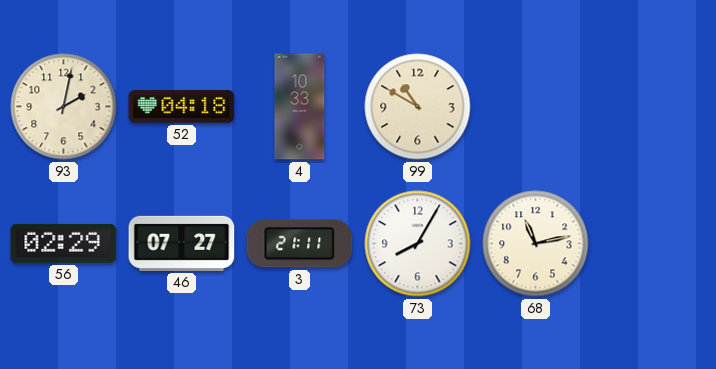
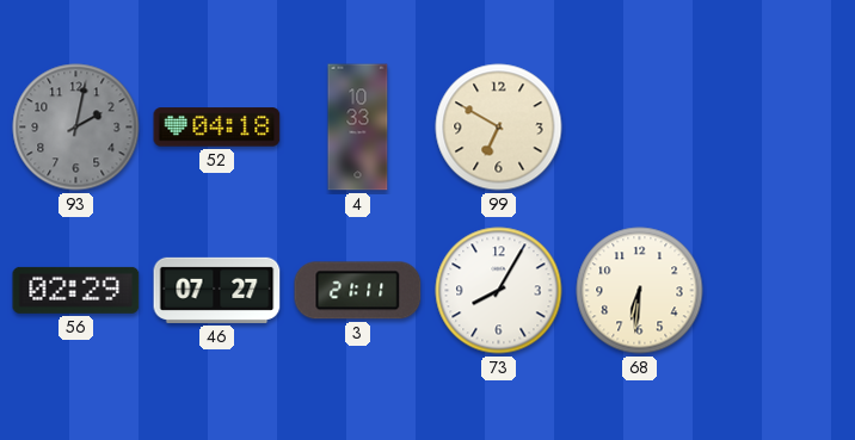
93 dial: cream -> grey
99: 10:50 -> 6:50
68: 11:13 -> 6:31
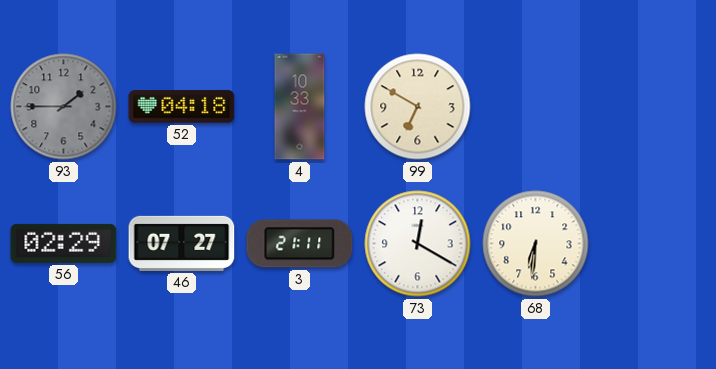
93: 2:02 -> 1:45
73: 8:05 -> 12:20
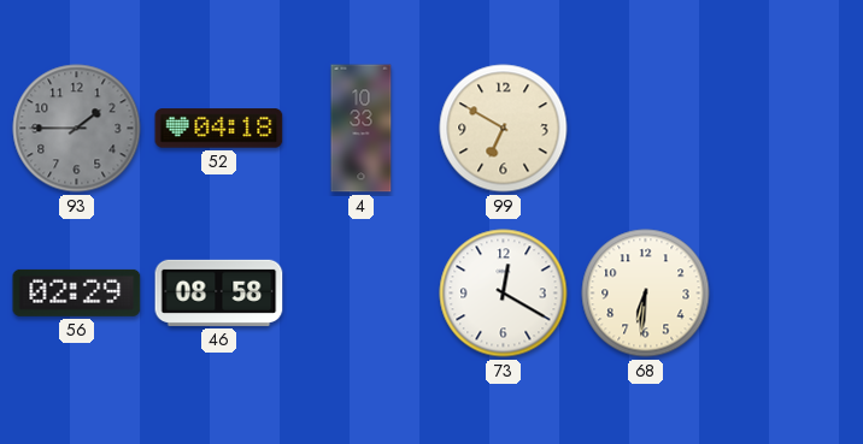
46: 07:27 -> 08:58
3: 21:11 -> none
